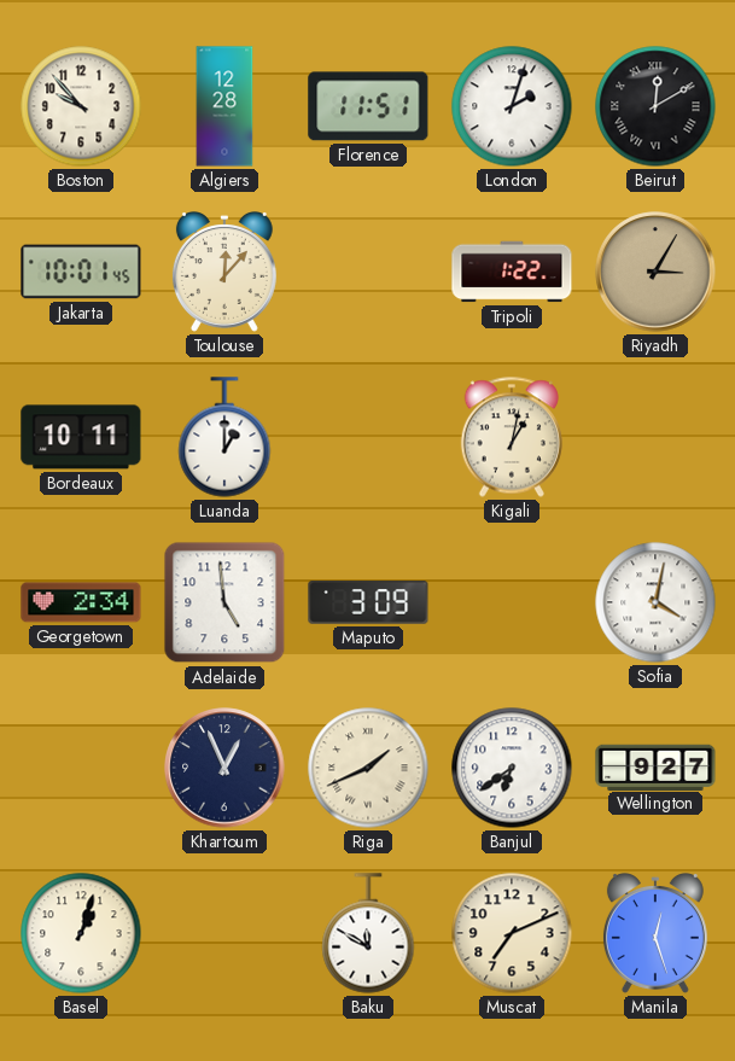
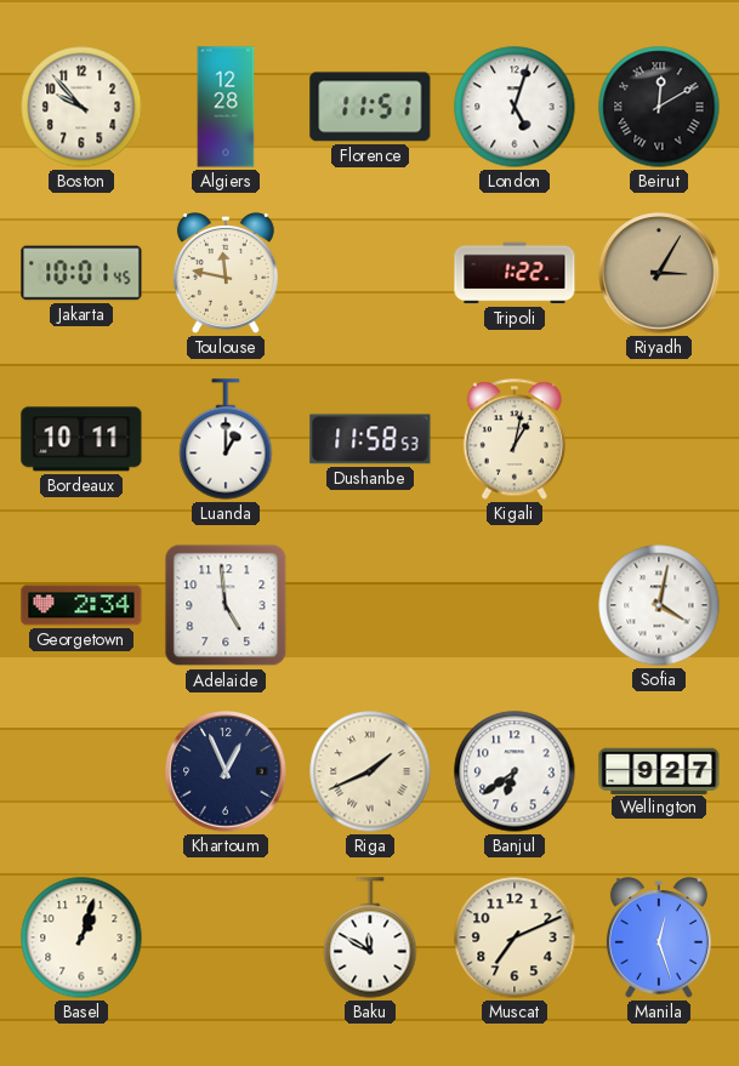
London: 2:03 -> 5:03
Toulouse: 12:07 -> 11:47
Dushanbe: none -> 11:58
Maputo: 3:09 -> none
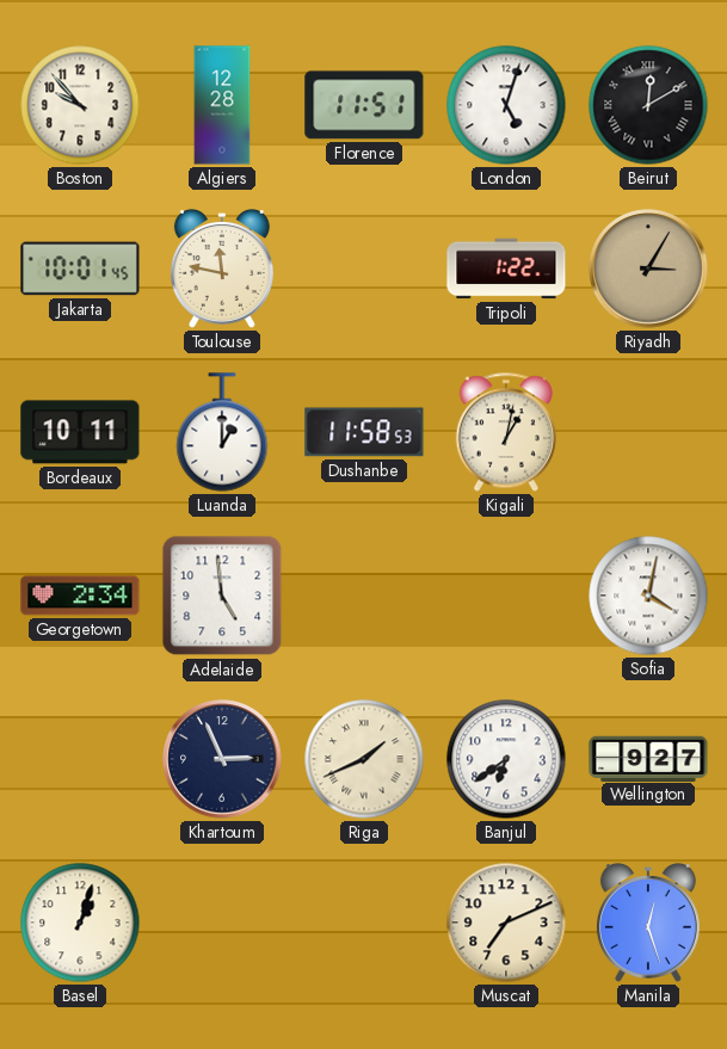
Khartoum: 12:56 -> 2:56
Baku: 11:50 -> none
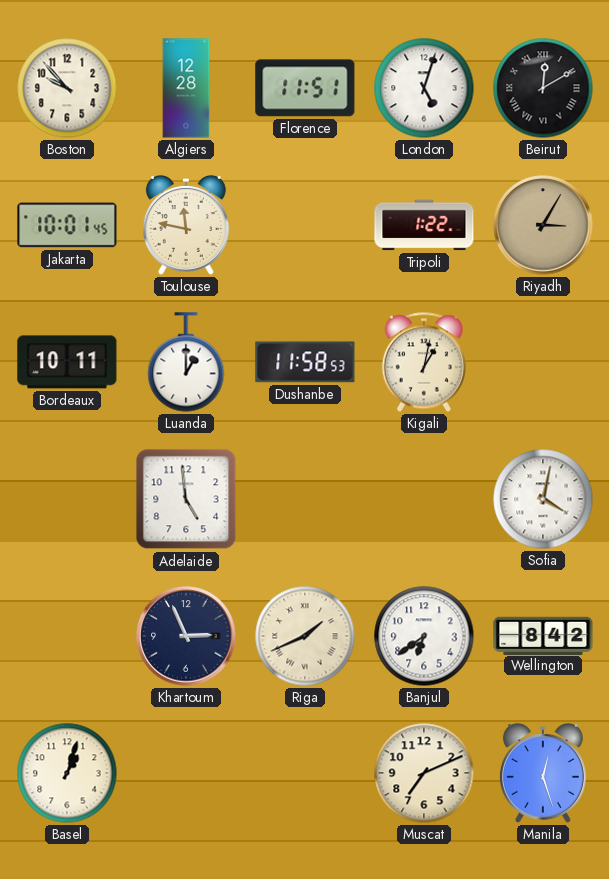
Georgetown: 2:34 -> none
Wellington: 9:27 -> 8:42
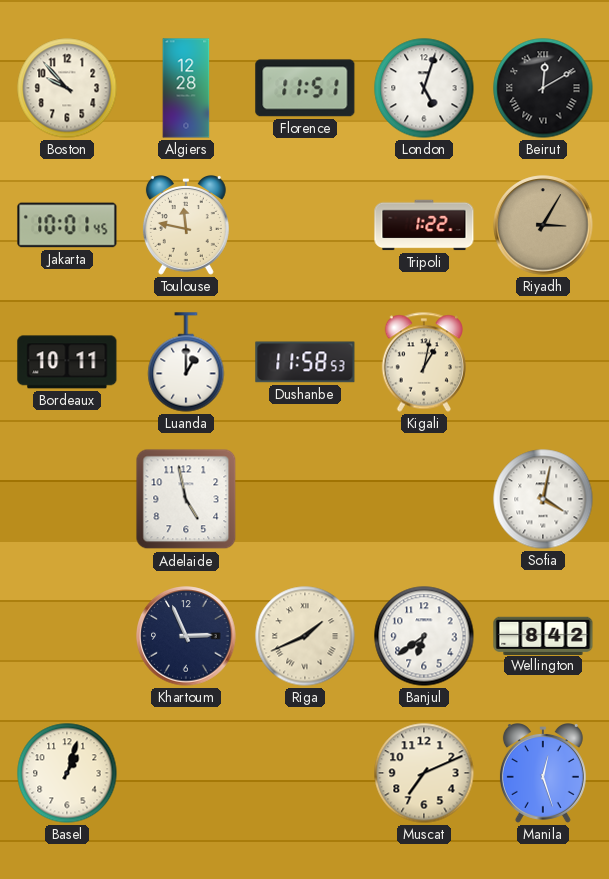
Adelaide: 4:59 -> 4:58
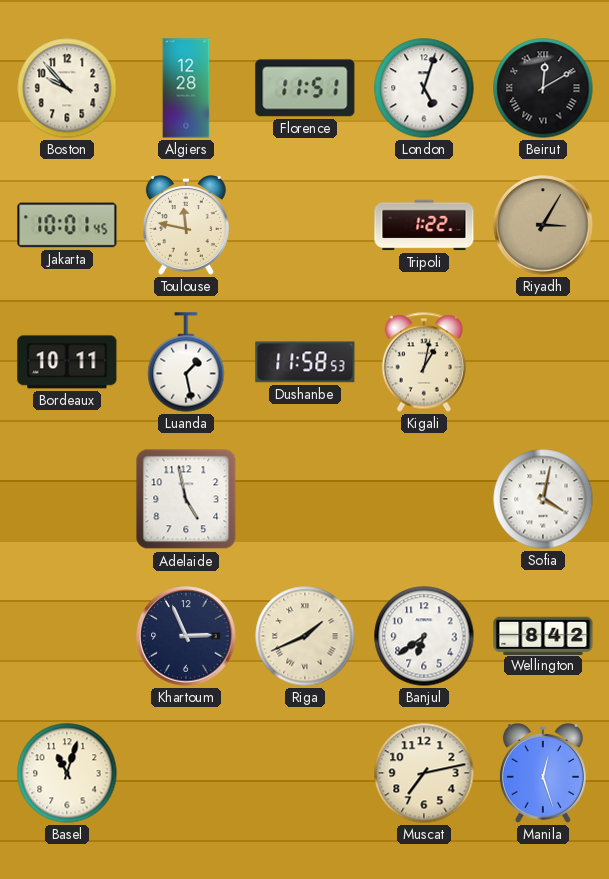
Luanda: 1:00 -> 1:28
Basel: 1:03 -> 11:03
Muscat: 7:11 -> 7:13
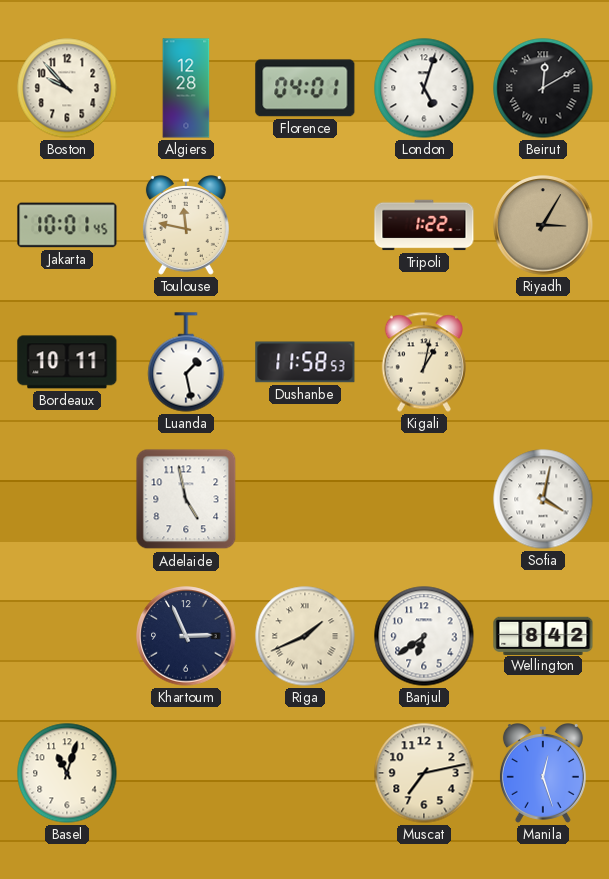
Florence: 11:51 -> 04:01
